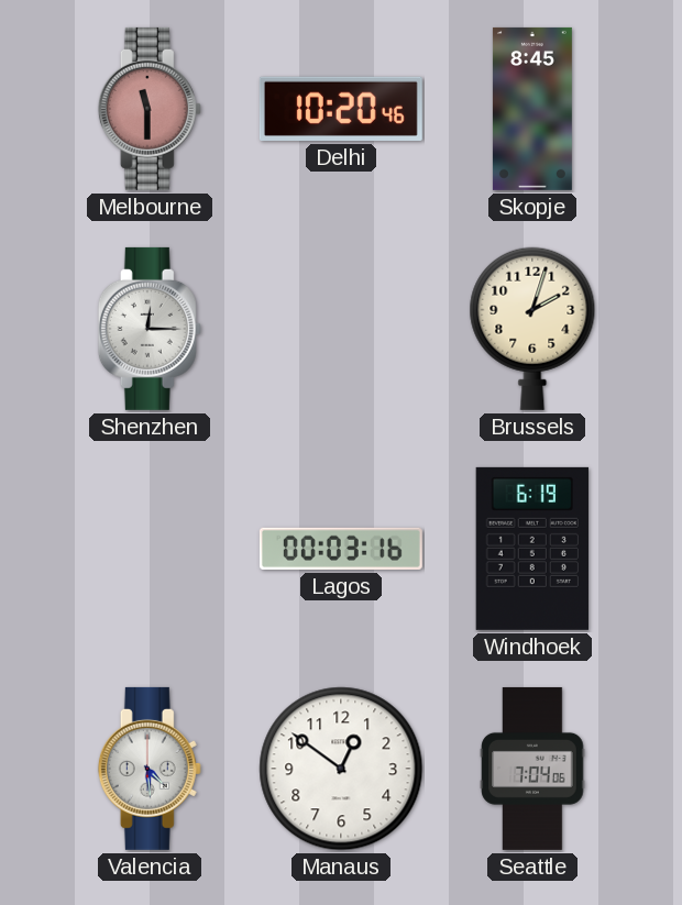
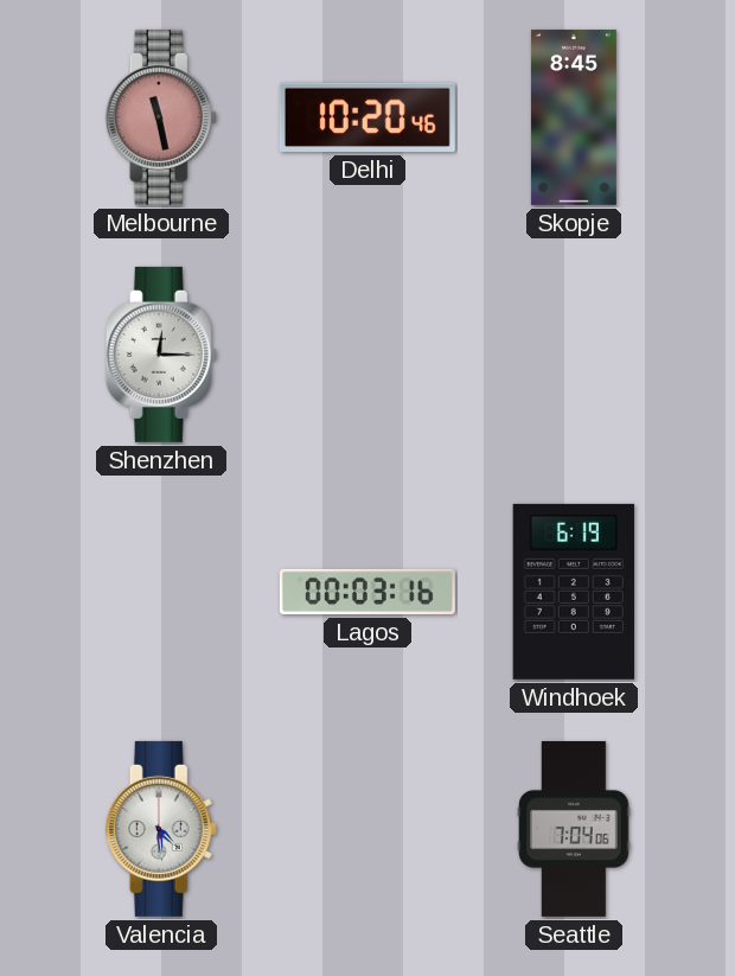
Melbourne: 11:30 -> 11:28
Brussels: 2:03 -> none
Manaus: 12:51 -> none
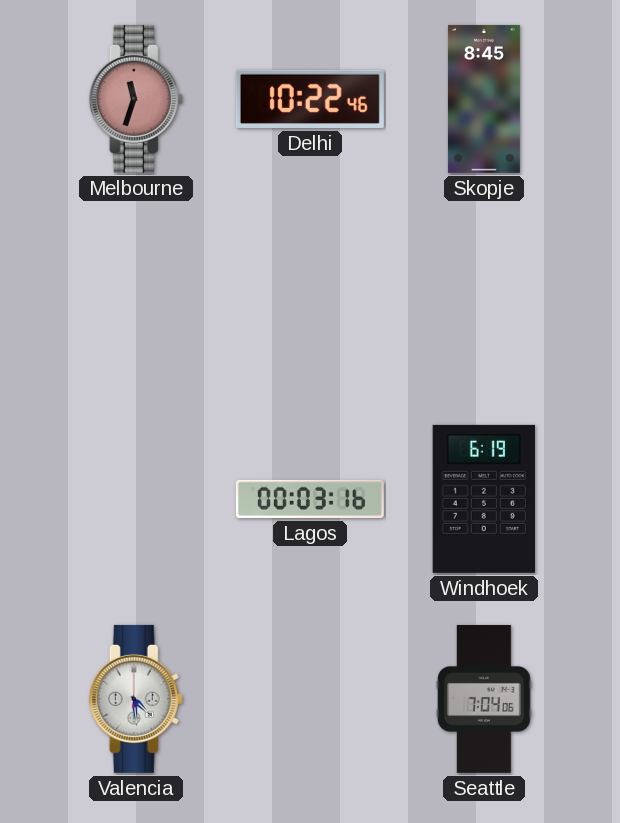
Melbourne: 11:28 -> 11:33
Delhi: 10:20 -> 10:22
Shenzhen: 12:15 -> none
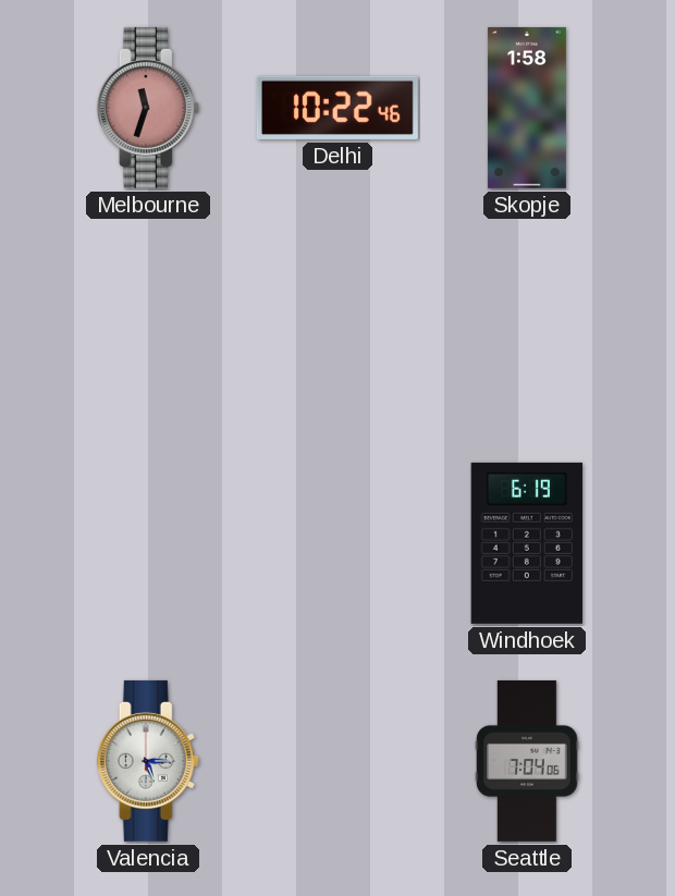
Skopje: 8:45 -> 1:58
Lagos: 00:03 -> none
Valencia: 4:29 -> 5:15
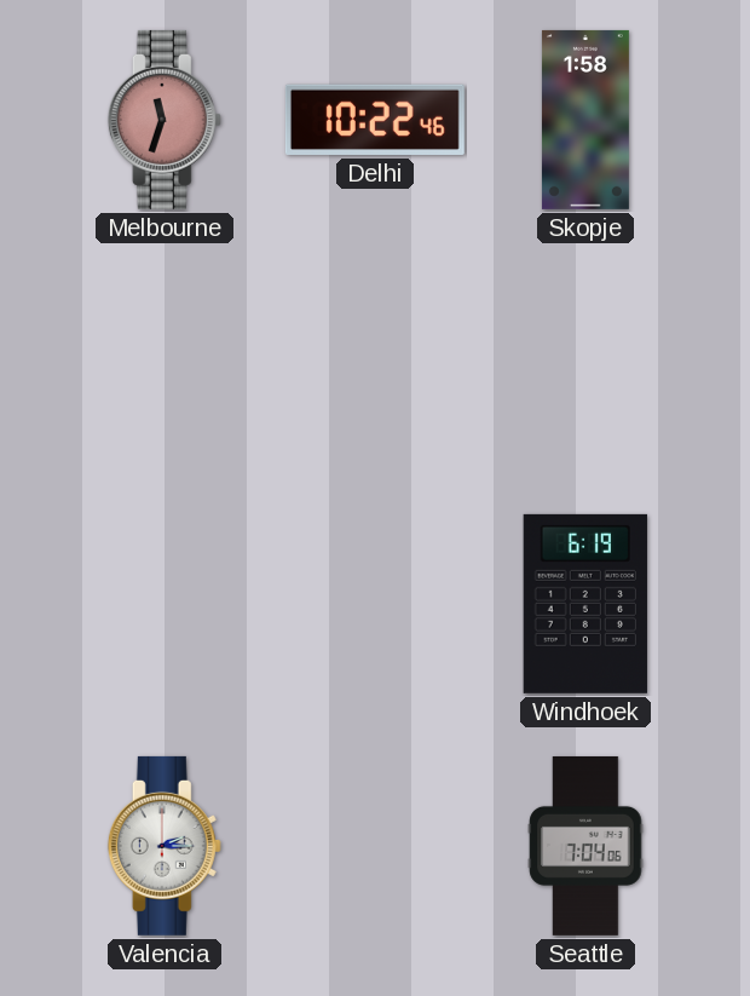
Valencia: 5:15 -> 2:15
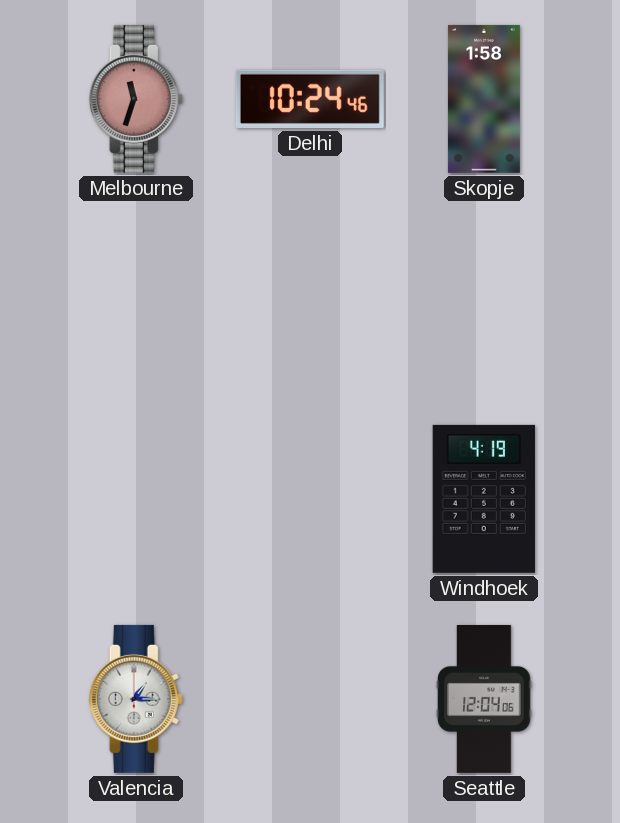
Delhi: 10:22 -> 10:24
Windhoek: 6:19 -> 4:19
Valencia: 2:15 -> 1:15
Seattle: 7:04 -> 12:04
